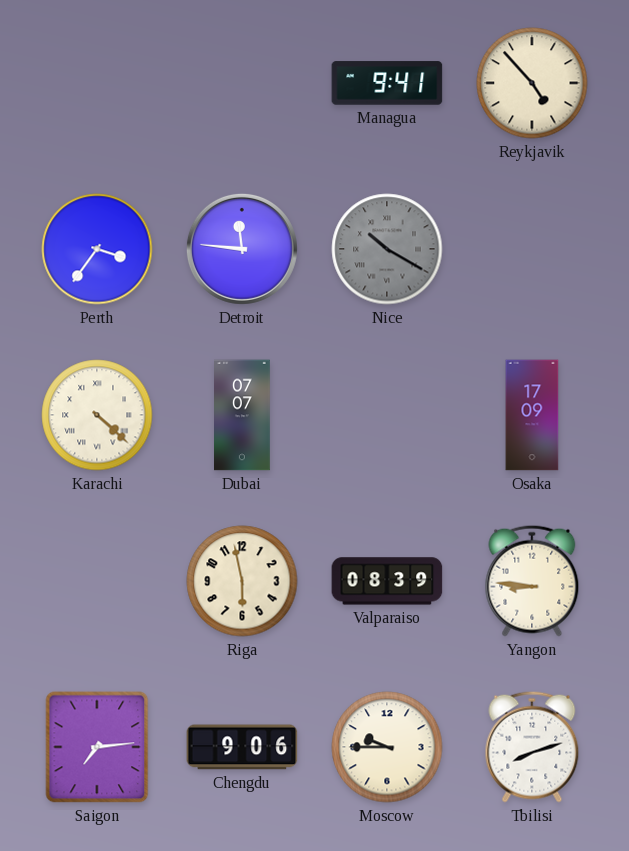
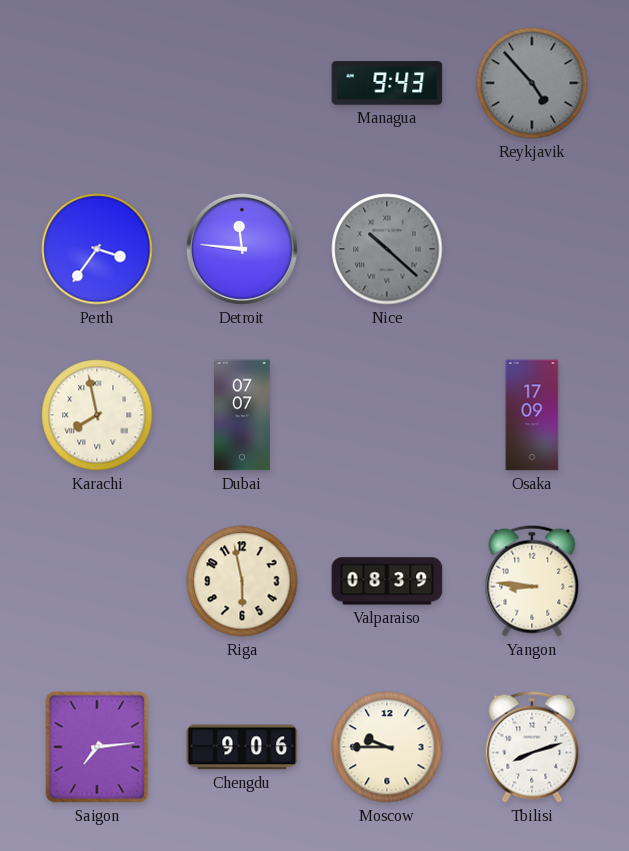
Managua: 9:41 -> 9:43
Reykjavik dial: cream -> grey
Nice: 10:20 -> 10:22
Karachi: 4:22 -> 7:58
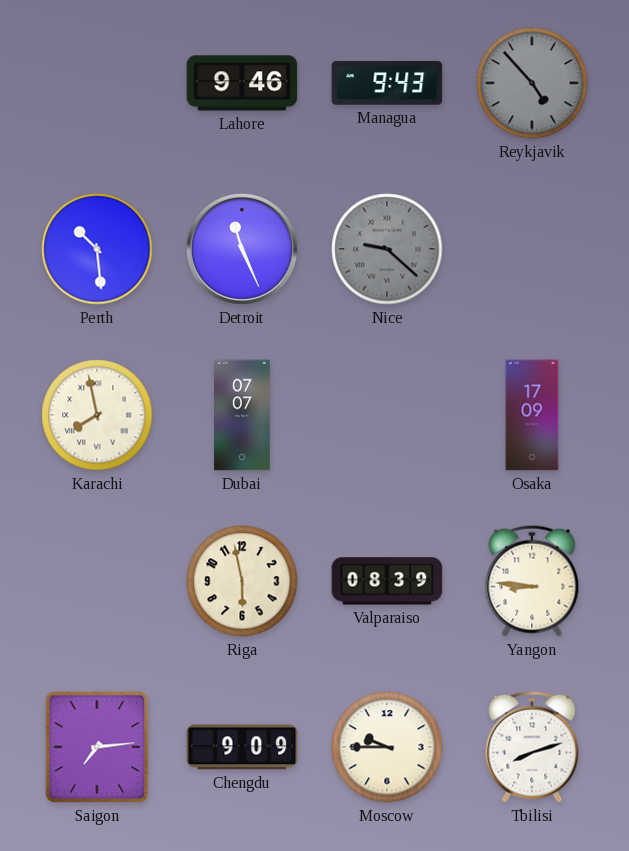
Lahore: none -> 9:46
Perth: 3:36 -> 10:29
Detroit: 11:46 -> 11:26
Nice: 10:22 -> 9:22
Chengdu: 9:06 -> 9:09
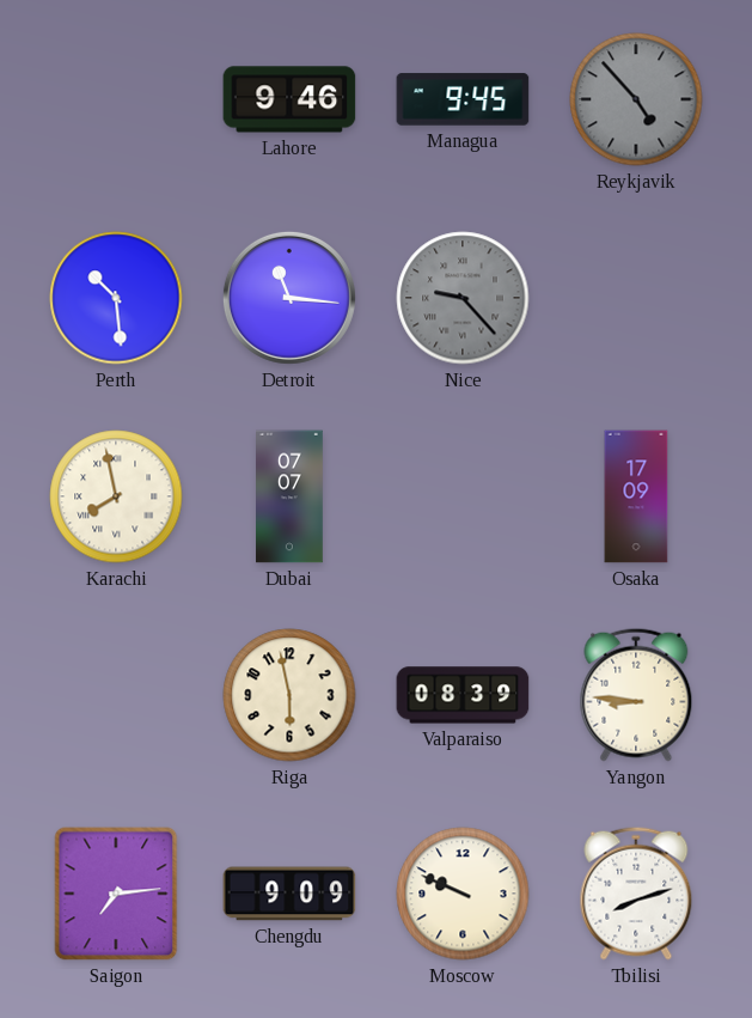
Managua: 9:43 -> 9:45
Detroit: 11:26 -> 11:16
Nice: 9:22 -> 9:23
Moscow: 9:45 -> 9:49
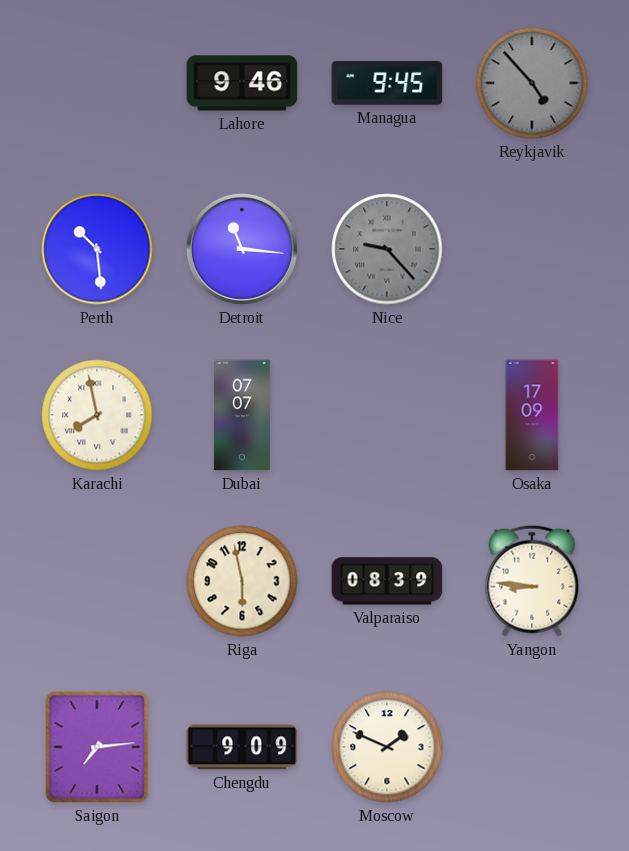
Moscow: 9:49 -> 1:49
Tbilisi: 8:12 -> none
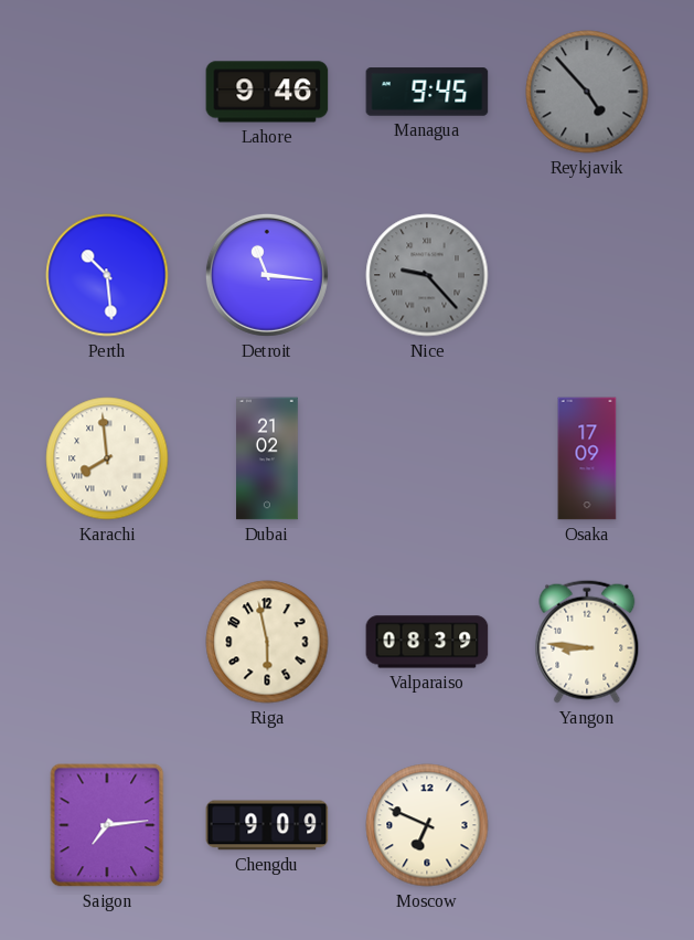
Karachi: 7:58 -> 7:59
Dubai: 07:07 -> 21:02
Moscow: 1:49 -> 6:49
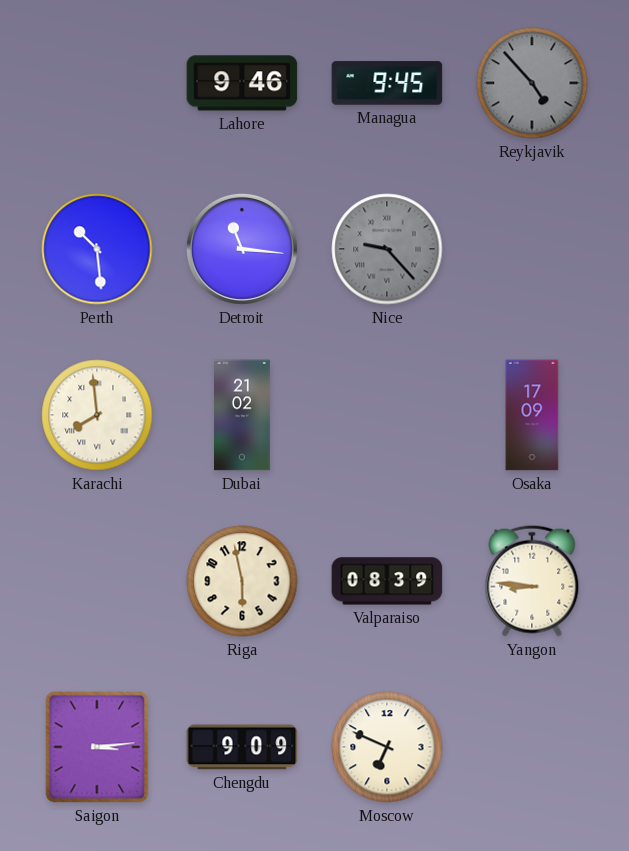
Saigon: 7:14 -> 3:14
